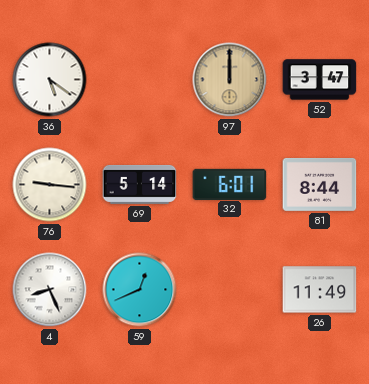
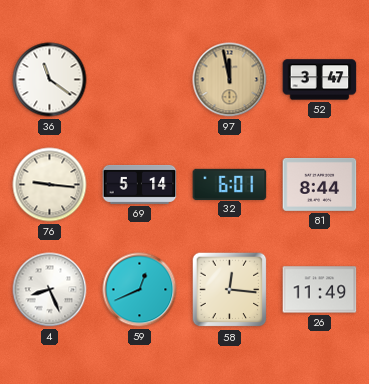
36: 5:21 -> 11:21
97: 12:00 -> 11:58
58: none -> 12:16
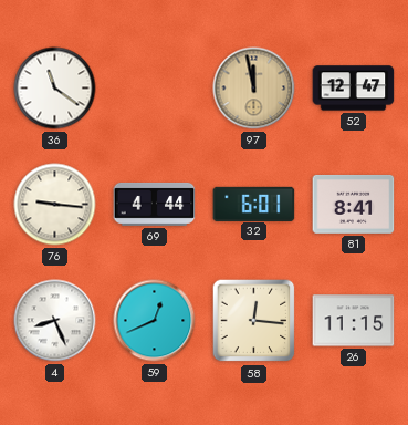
52: 3:47 -> 12:47
69: 5:14 -> 4:44
81: 8:44 -> 8:41
26: 11:49 -> 11:15
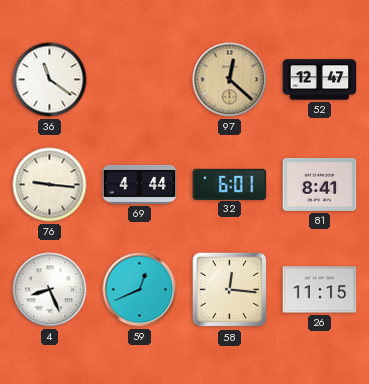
97: 11:58 -> 12:22
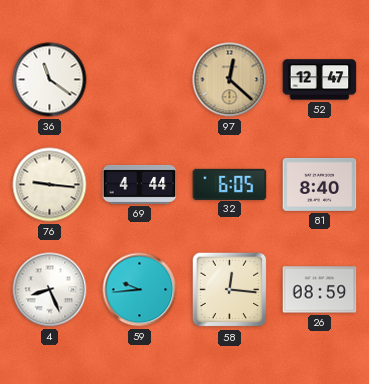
32: 6:01 -> 6:05
81: 8:41 -> 8:40
59: 12:41 -> 9:44
26: 11:15 -> 08:59
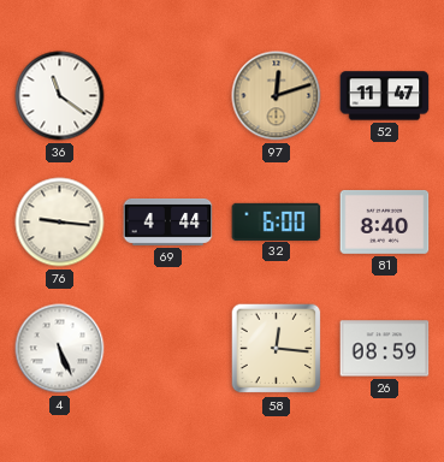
97: 12:22 -> 12:12
52: 12:47 -> 11:47
32: 6:05 -> 6:00
4: 8:26 -> 5:26
59: 9:44 -> none
